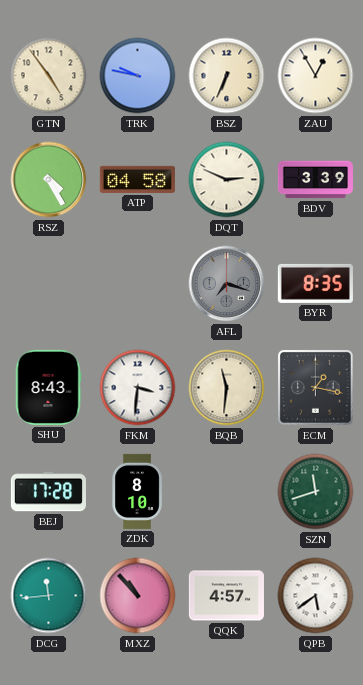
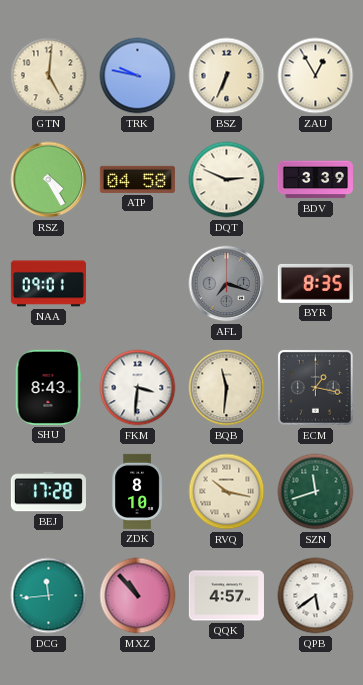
GTN: 4:54 -> 5:01
NAA: none -> 09:01
RVQ: none -> 10:17
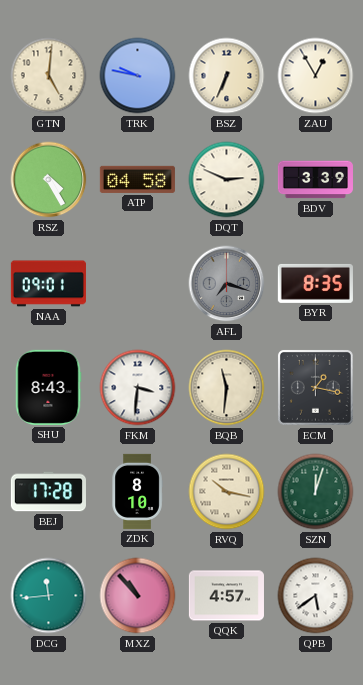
SZN: 11:42 -> 12:03
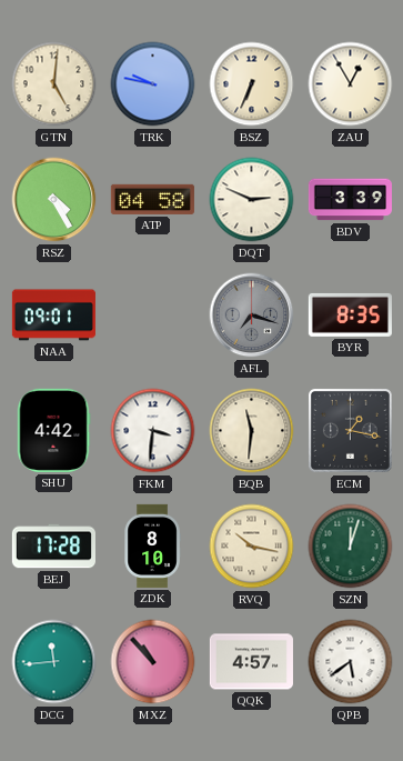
SHU: 8:43 -> 4:42
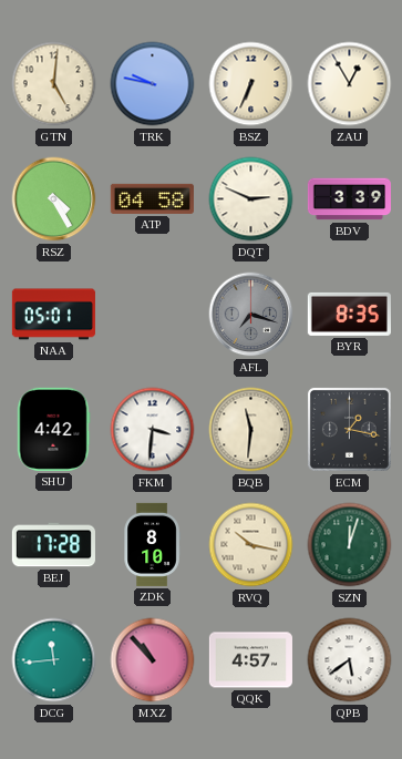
NAA: 09:01 -> 05:01
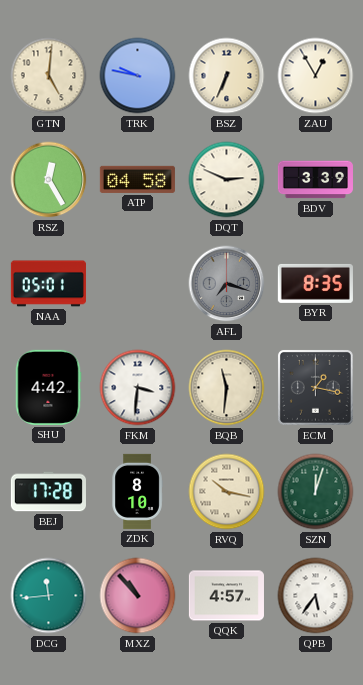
RSZ: 4:25 -> 12:25
QPB: 5:39 -> 5:36
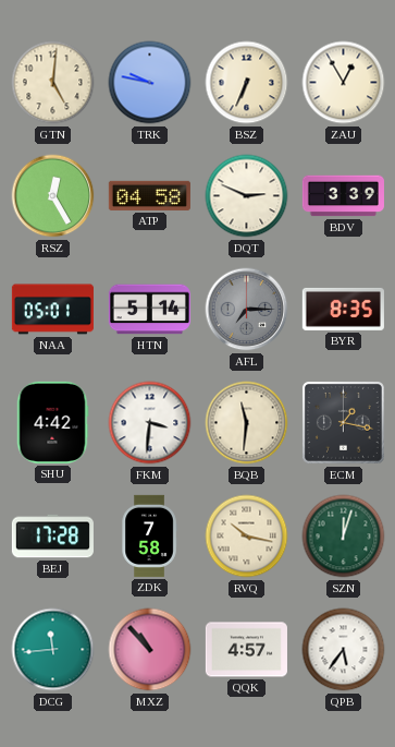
HTN: none -> 5:14
AFL: 7:18 -> 7:15
ZDK: 8:10 -> 7:58
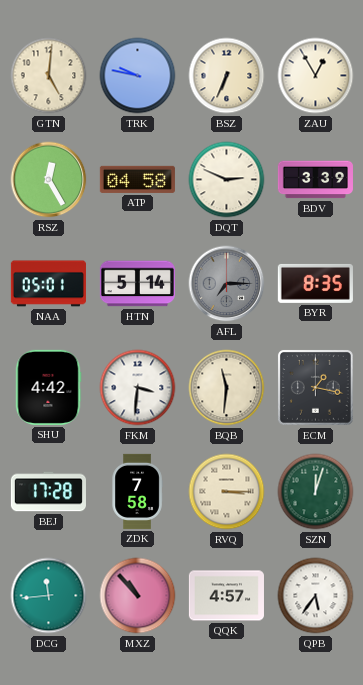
RVQ: 10:17 -> 3:15
